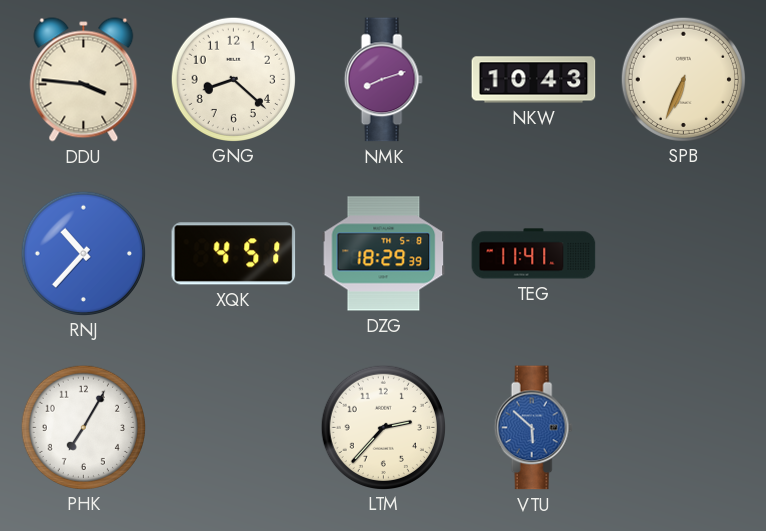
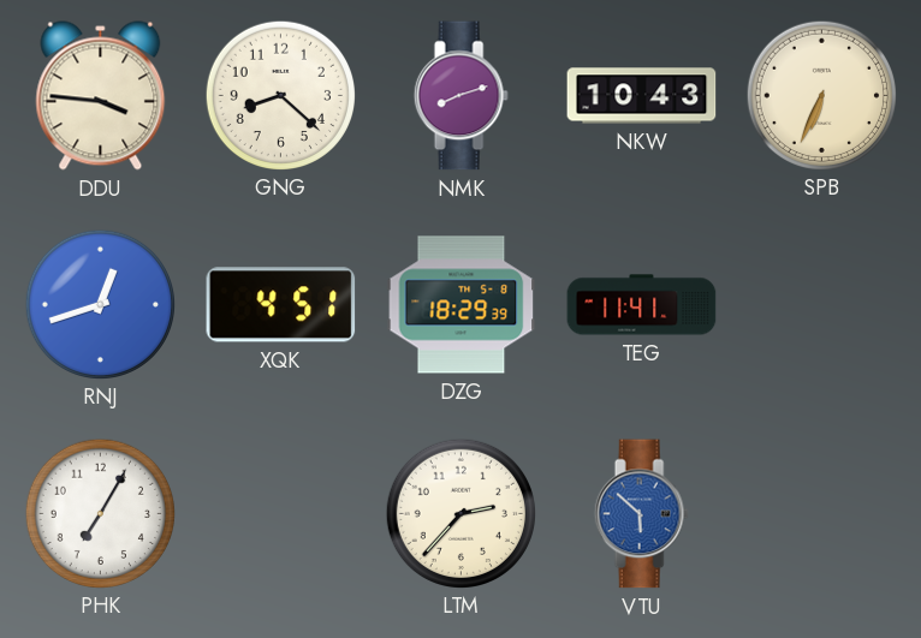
RNJ: 10:37 -> 12:42
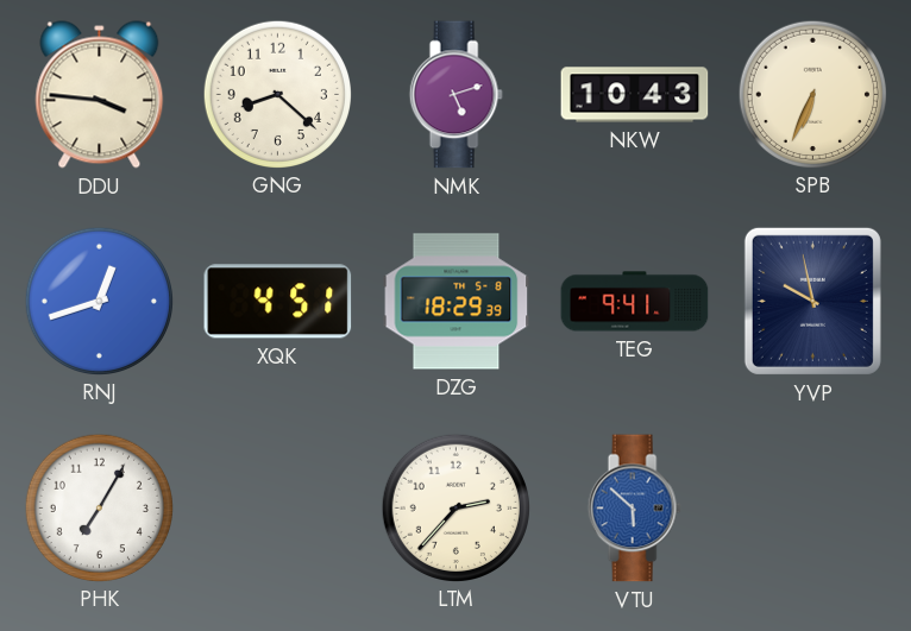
NMK: 8:12 -> 5:12
TEG: 11:41 -> 9:41
YVP: none -> 9:58
